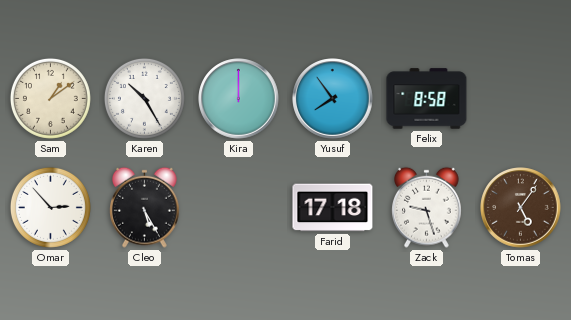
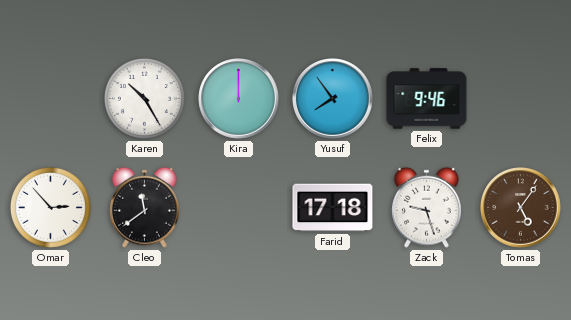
Sam: 1:09 -> none
Felix: 8:58 -> 9:46
Cleo: 5:25 -> 11:39
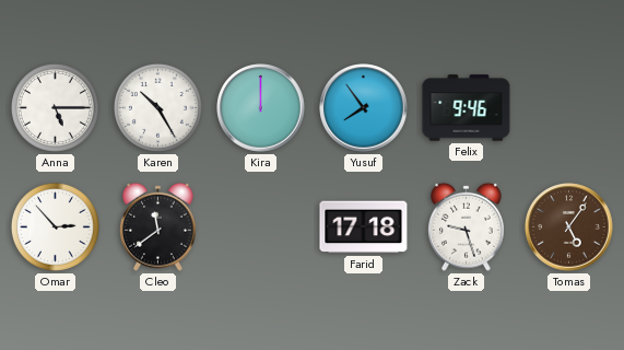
Anna: none -> 5:15
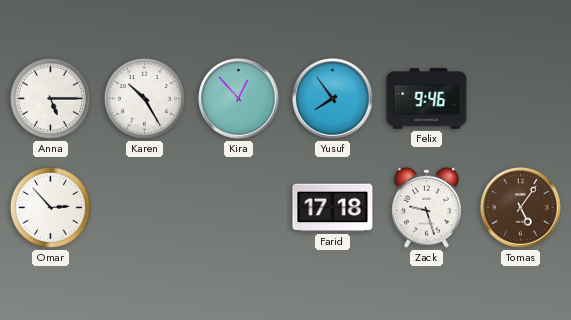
Kira: 12:00 -> 12:53
Cleo: 11:39 -> none
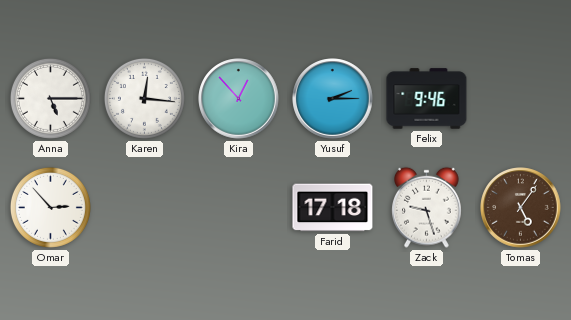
Karen: 10:25 -> 12:16
Yusuf: 7:54 -> 2:15
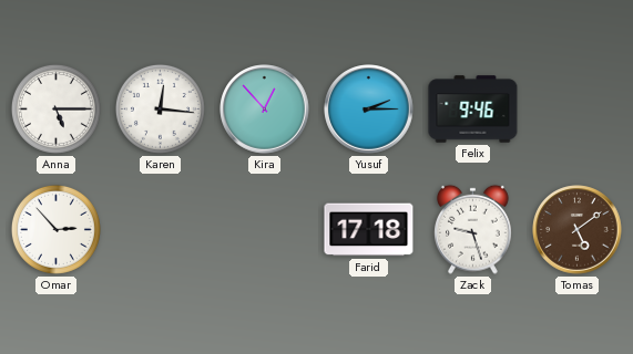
Tomas: 5:06 -> 5:09
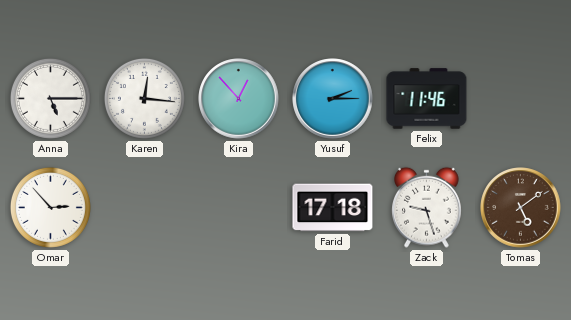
Felix: 9:46 -> 11:46
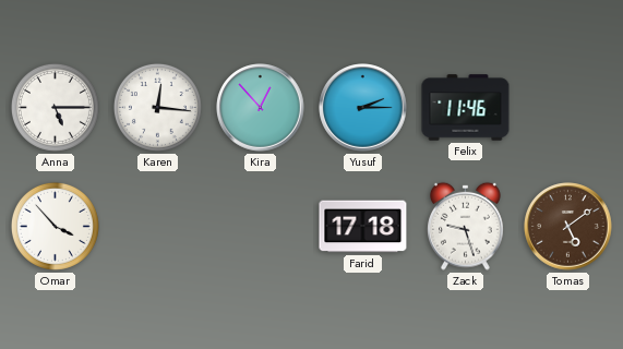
Omar: 2:53 -> 3:53
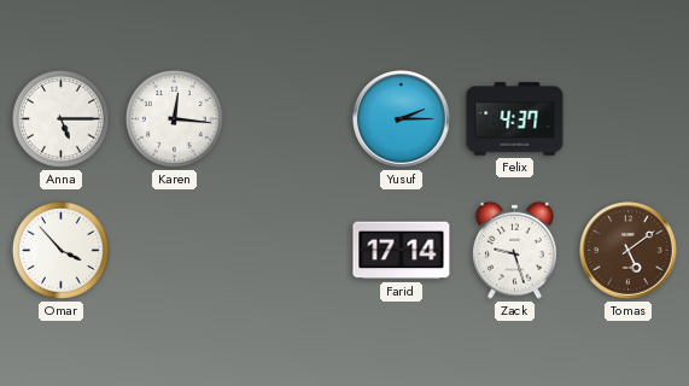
Kira: 12:53 -> none
Felix: 11:46 -> 4:37
Farid: 17:18 -> 17:14
